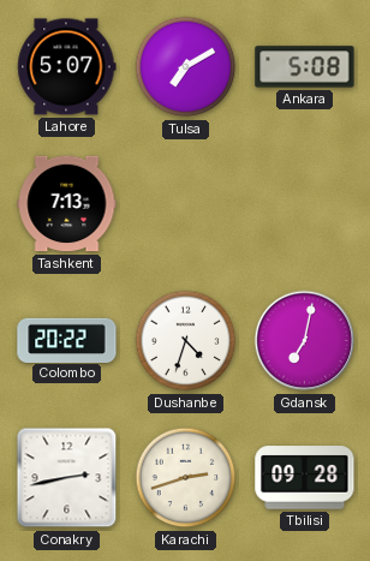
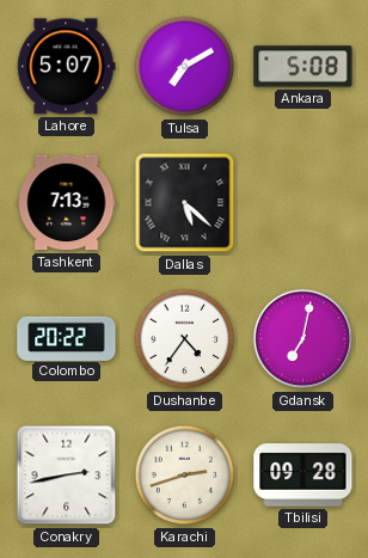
Dallas: none -> 5:22
Dushanbe: 4:33 -> 4:36
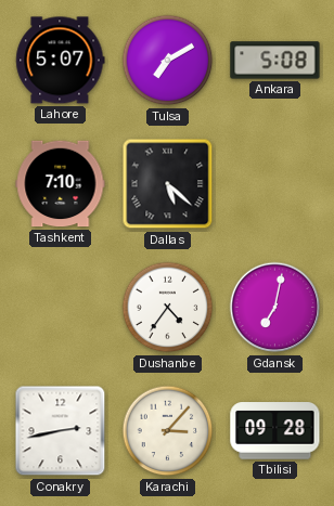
Tashkent: 7:13 -> 7:10
Colombo: 20:22 -> none
Karachi: 2:42 -> 3:07
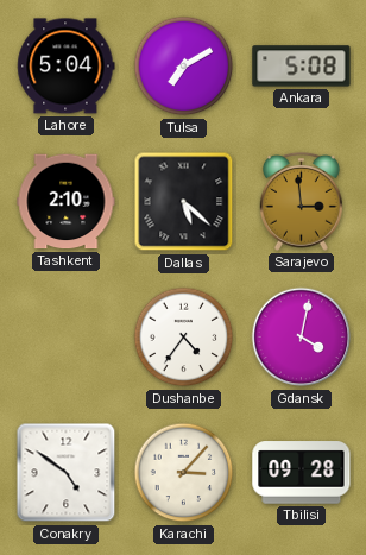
Lahore: 5:07 -> 5:04
Tashkent: 7:10 -> 2:10
Sarajevo: none -> 2:59
Gdansk: 7:02 -> 4:02
Conakry: 2:43 -> 4:51
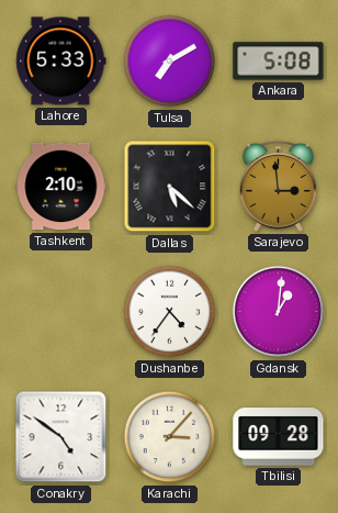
Lahore: 5:04 -> 5:33
Gdansk: 4:02 -> 1:01
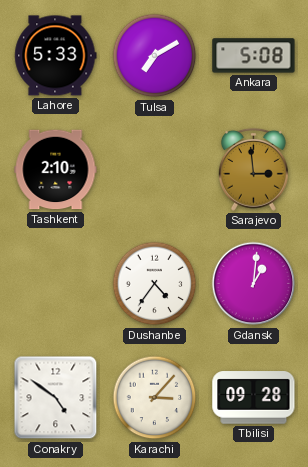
Dallas: 5:22 -> none
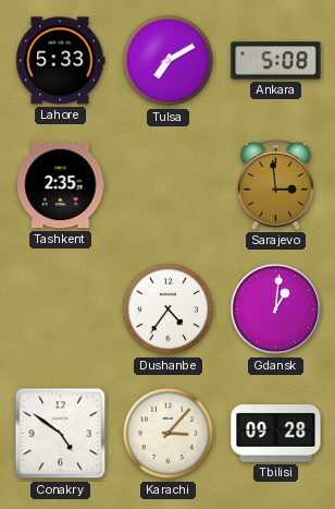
Tashkent: 2:10 -> 2:35
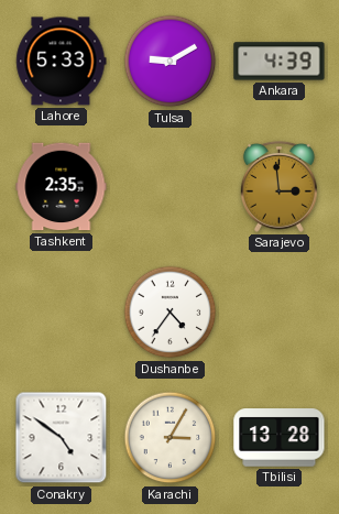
Tulsa: 7:10 -> 9:10
Ankara: 5:08 -> 4:39
Gdansk: 1:01 -> none
Karachi: 3:07 -> 3:05
Tbilisi: 09:28 -> 13:28
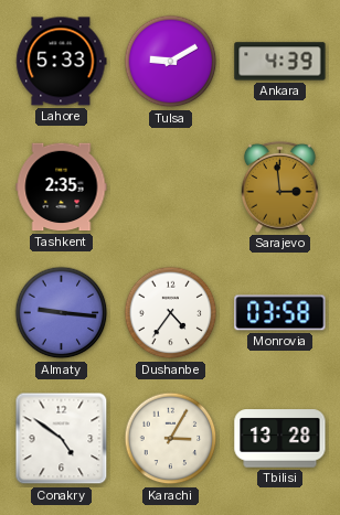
Almaty: none -> 9:16
Monrovia: none -> 03:58
